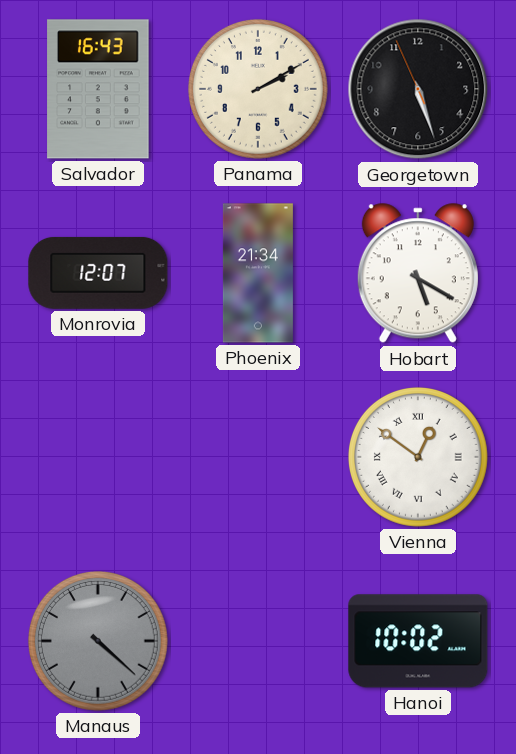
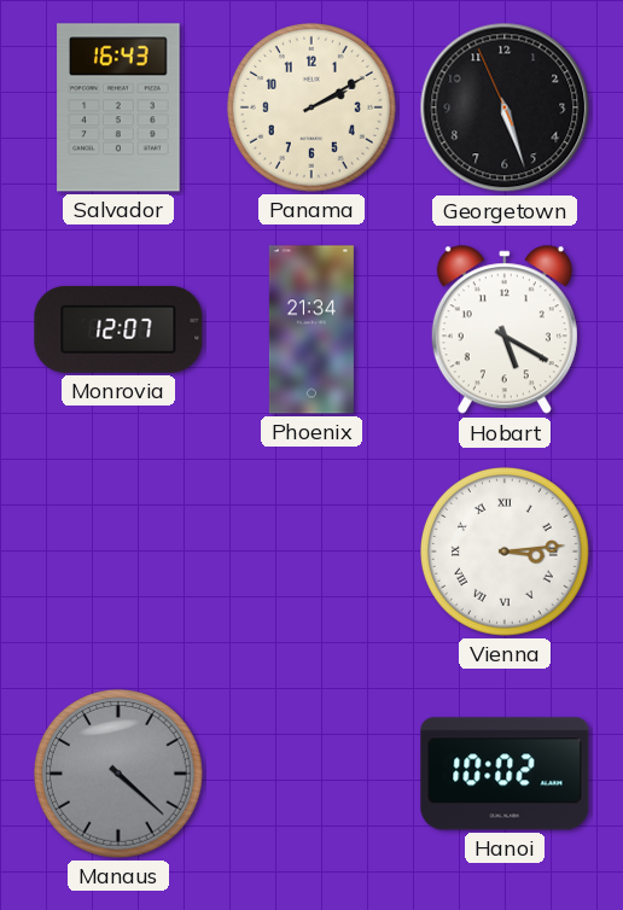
Vienna: 12:51 -> 3:14
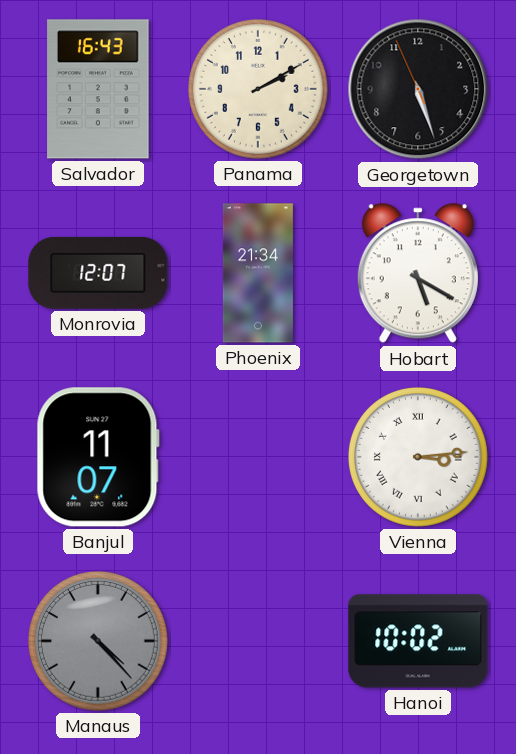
Banjul: none -> 11:07
Manaus: 4:22 -> 4:23
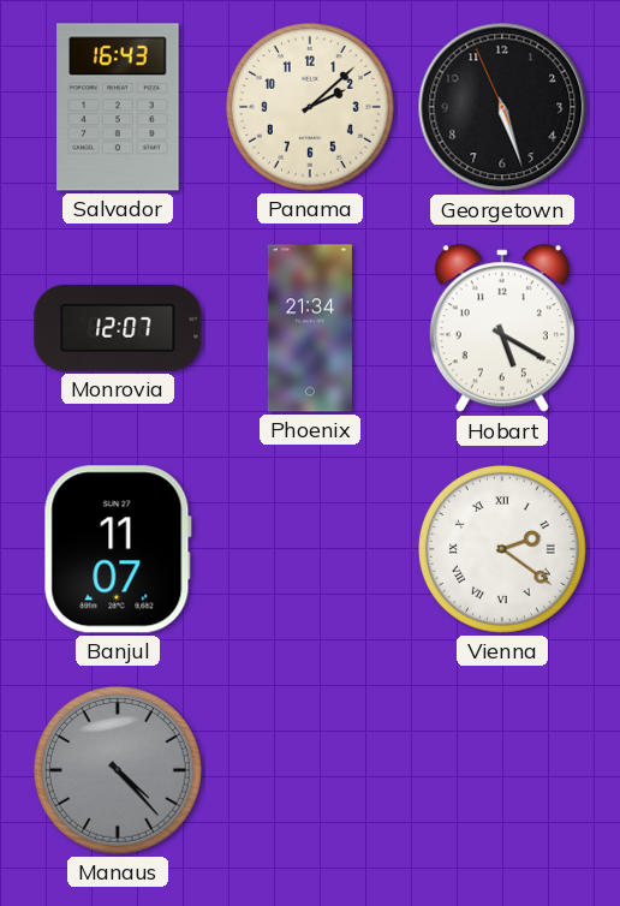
Panama: 2:10 -> 2:08
Vienna: 3:14 -> 2:21
Hanoi: 10:02 -> none
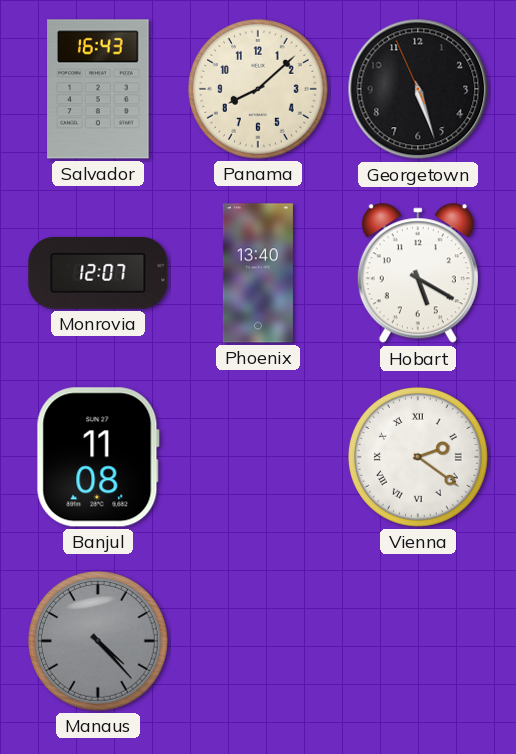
Panama: 2:08 -> 8:08
Phoenix: 21:34 -> 13:40
Banjul: 11:07 -> 11:08
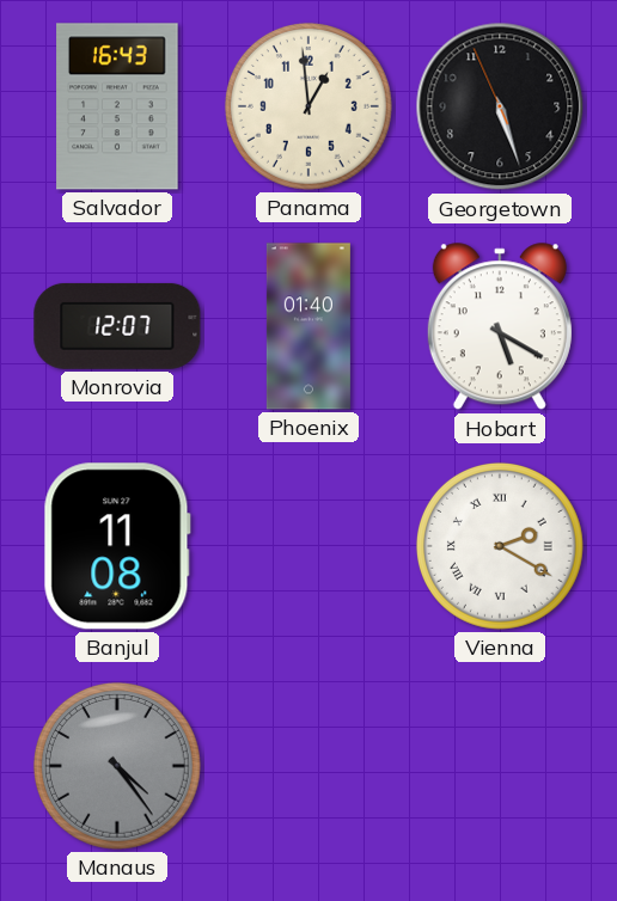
Panama: 8:08 -> 12:59
Phoenix: 13:40 -> 01:40
Vienna: 2:21 -> 2:20
Manaus: 4:23 -> 4:24
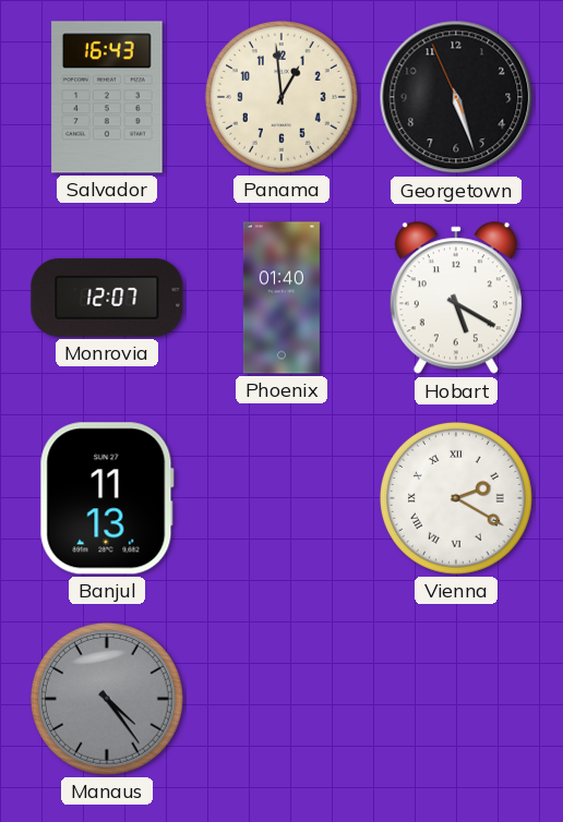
Banjul: 11:08 -> 11:13
